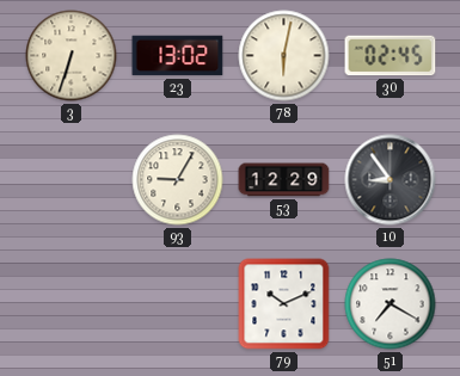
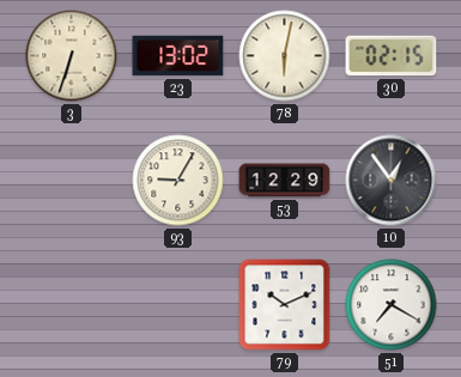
30: 02:45 -> 02:15
10: 8:54 -> 12:54
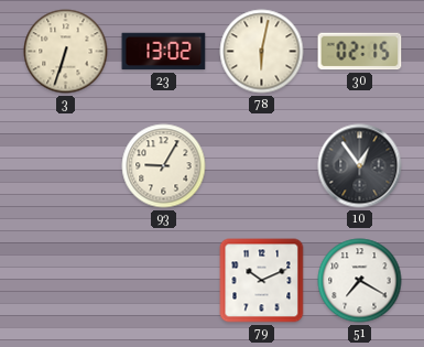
53: 12:29 -> none
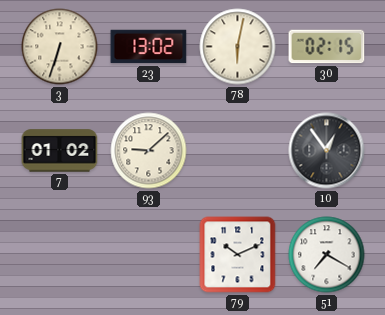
7: none -> 01:02
93: 9:05 -> 9:08
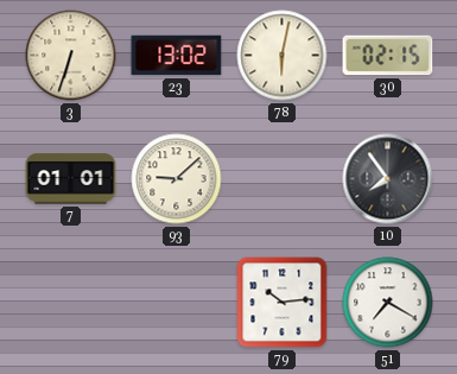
7: 01:02 -> 01:01
10: 12:54 -> 7:54
79: 10:11 -> 10:14
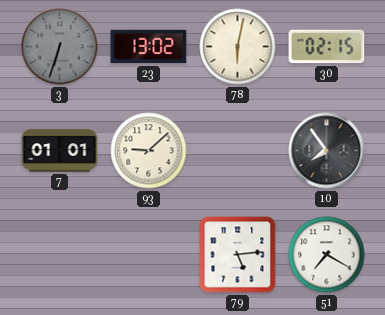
3 dial: cream -> grey
79: 10:14 -> 5:14
